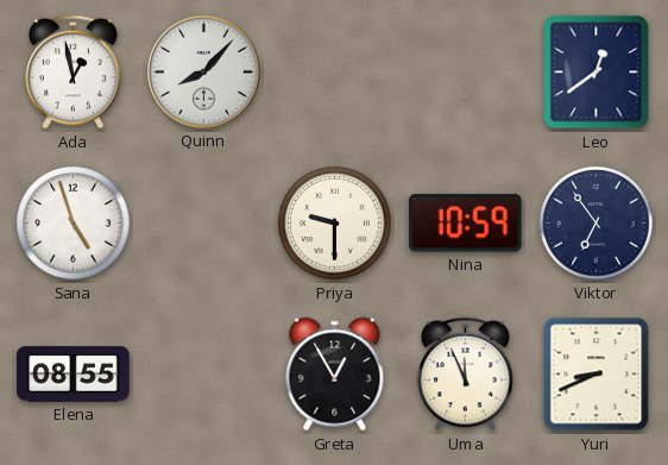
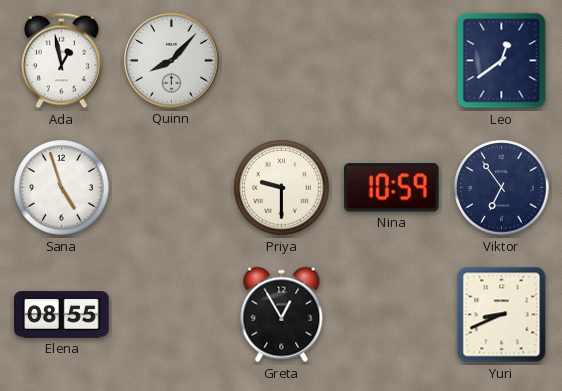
Uma: 11:56 -> none
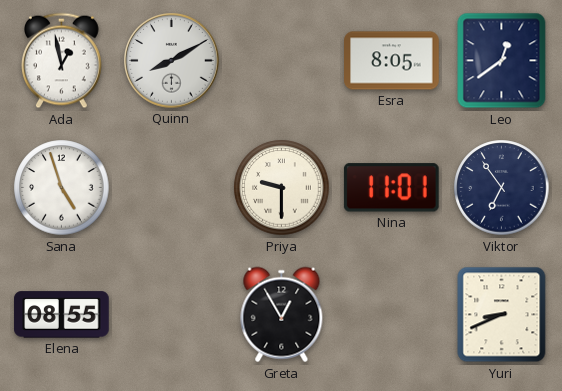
Quinn: 8:07 -> 8:10
Esra: none -> 8:05
Nina: 10:59 -> 11:01
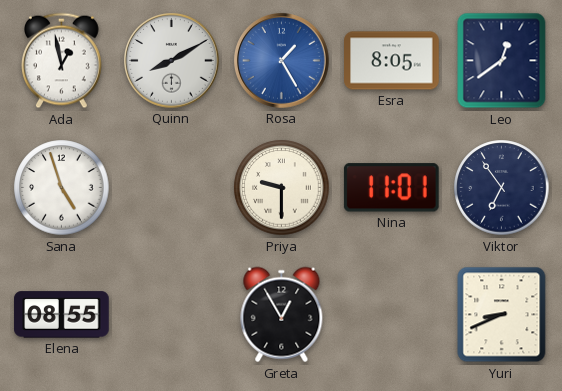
Rosa: none -> 1:25
